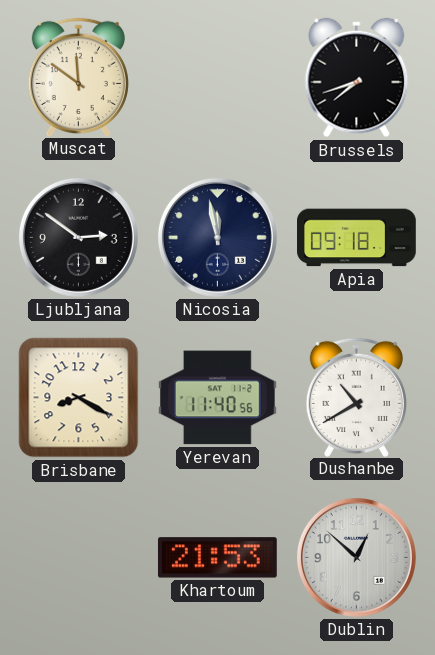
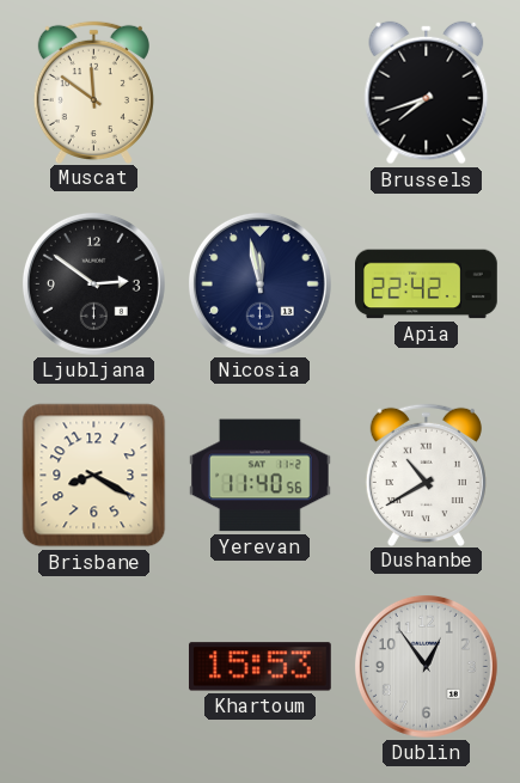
Apia: 09:18 -> 22:42
Khartoum: 21:53 -> 15:53
Dublin: 12:52 -> 12:54
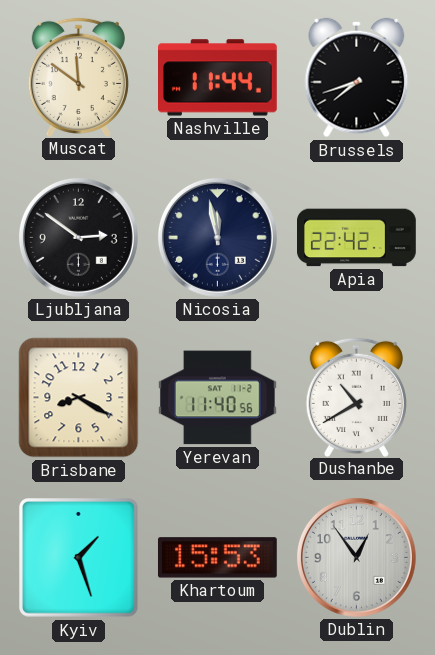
Nashville: none -> 11:44
Kyiv: none -> 1:27
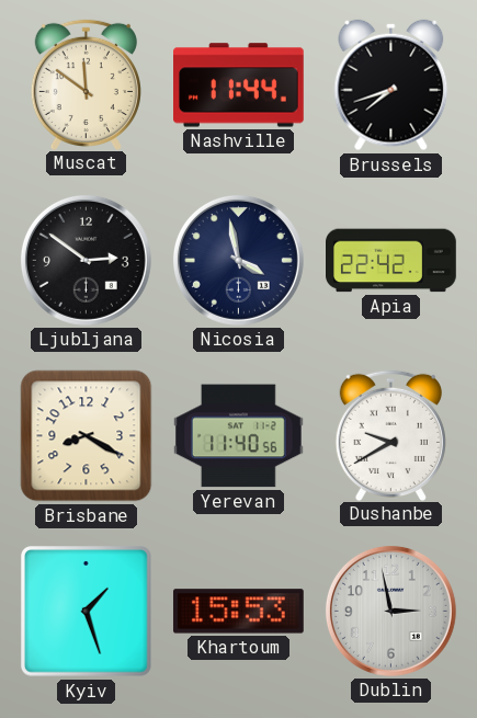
Nicosia: 11:58 -> 3:58
Dushanbe: 10:40 -> 9:40
Dublin: 12:54 -> 2:58
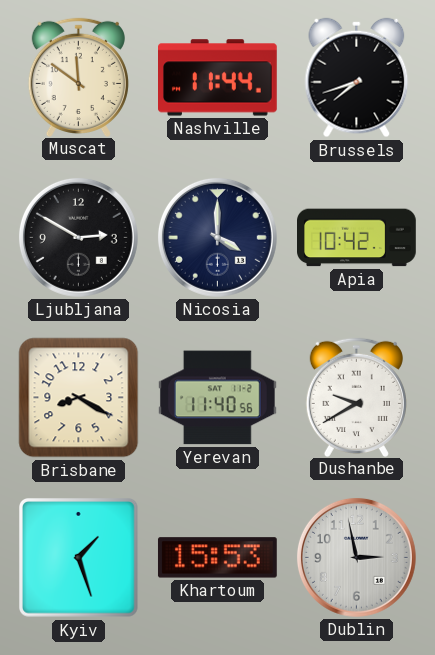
Ljubljana: 2:51 -> 2:50
Nicosia: 3:58 -> 4:00
Apia: 22:42 -> 10:42
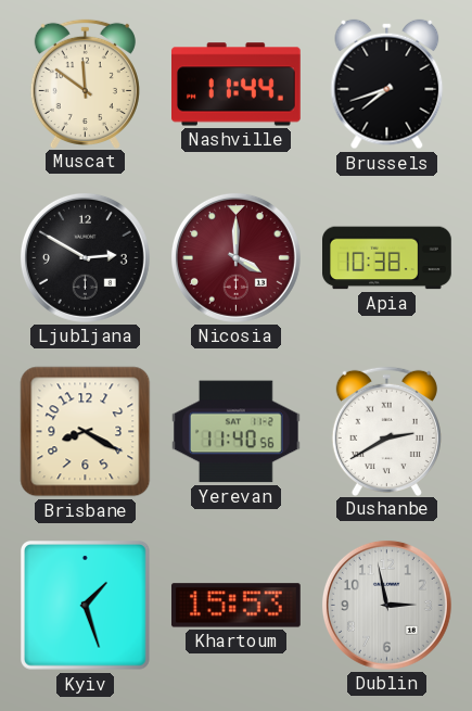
Nicosia dial: navy -> burgundy
Apia: 10:42 -> 10:38
Dushanbe: 9:40 -> 2:40
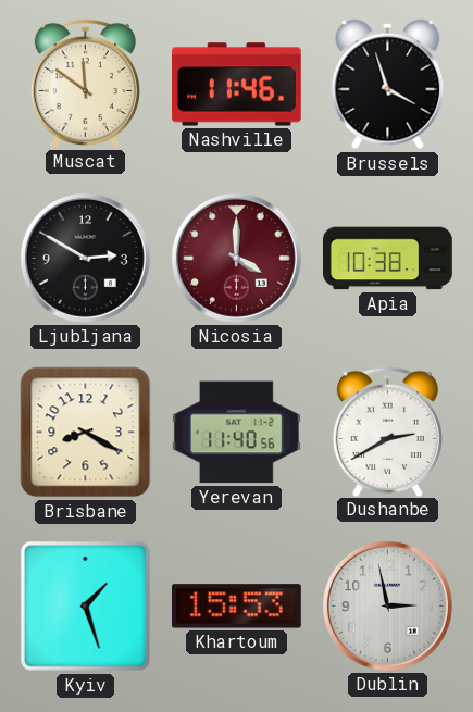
Nashville: 11:44 -> 11:46
Brussels: 7:42 -> 3:57
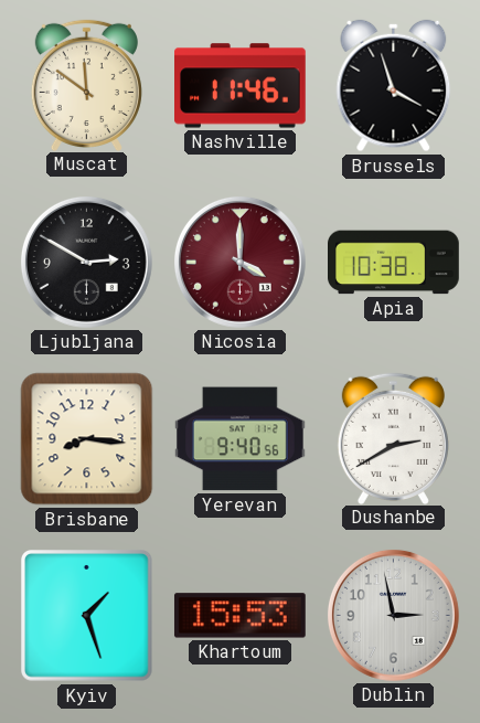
Brisbane: 8:20 -> 8:16
Yerevan: 11:40 -> 9:40
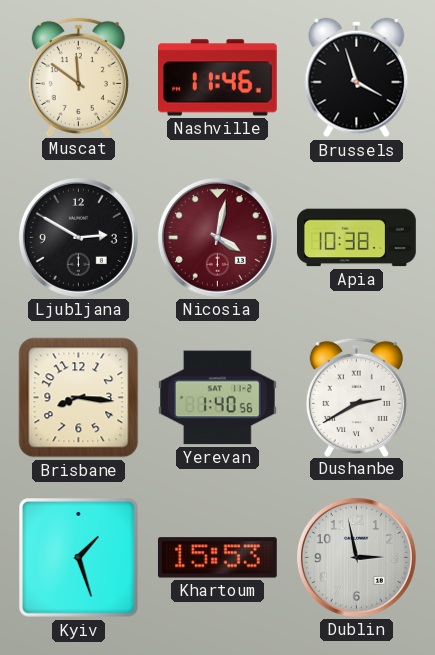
Nicosia: 4:00 -> 4:02
Yerevan: 9:40 -> 1:40
